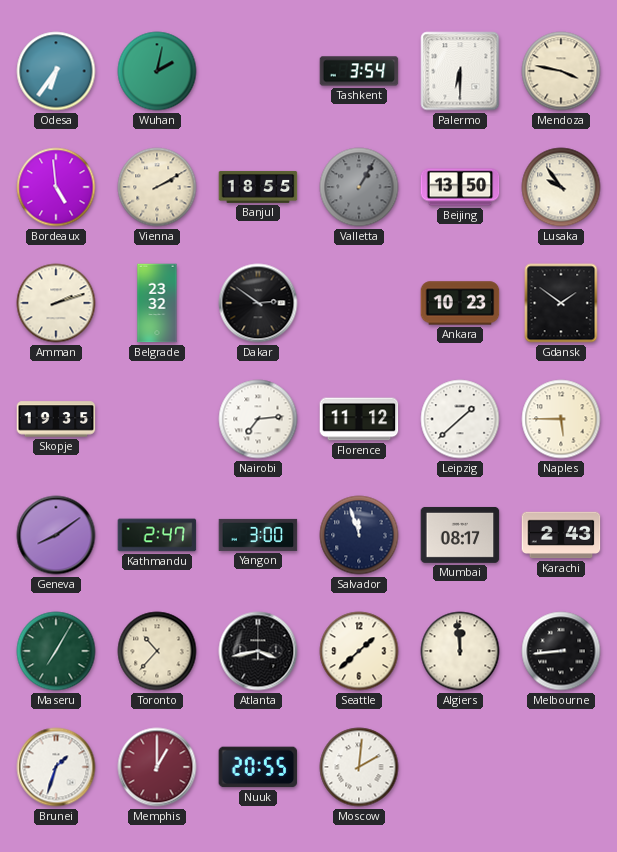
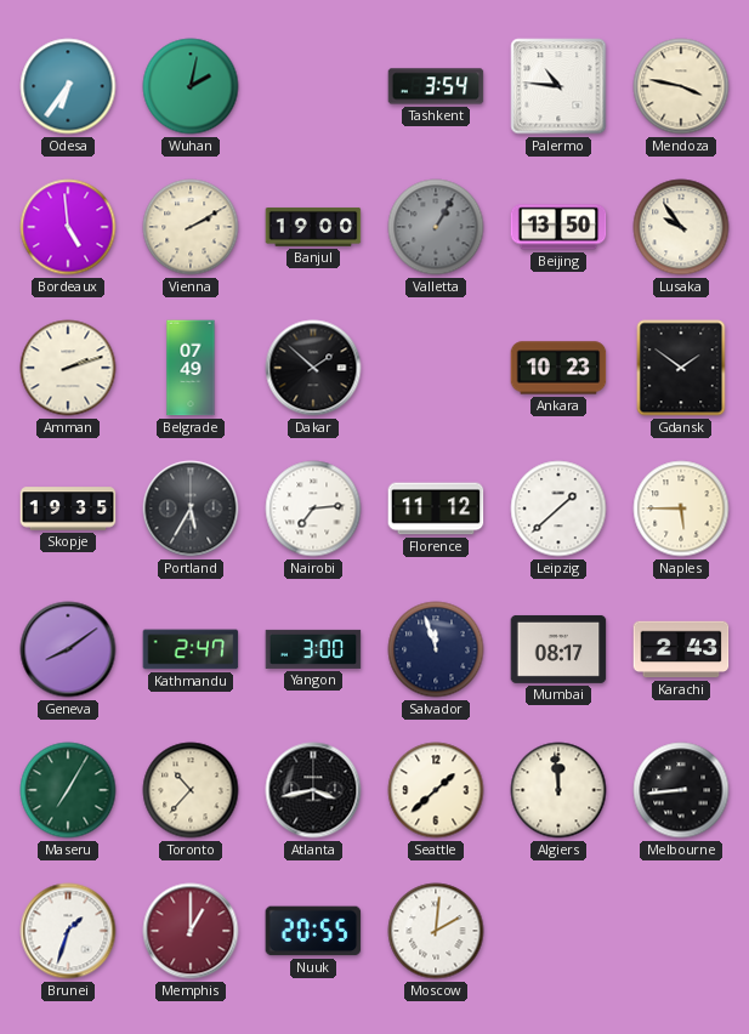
Palermo: 6:30 -> 10:46
Banjul: 18:55 -> 19:00
Belgrade: 23:32 -> 07:49
Dakar: 2:51 -> 1:52
Portland: none -> 5:35
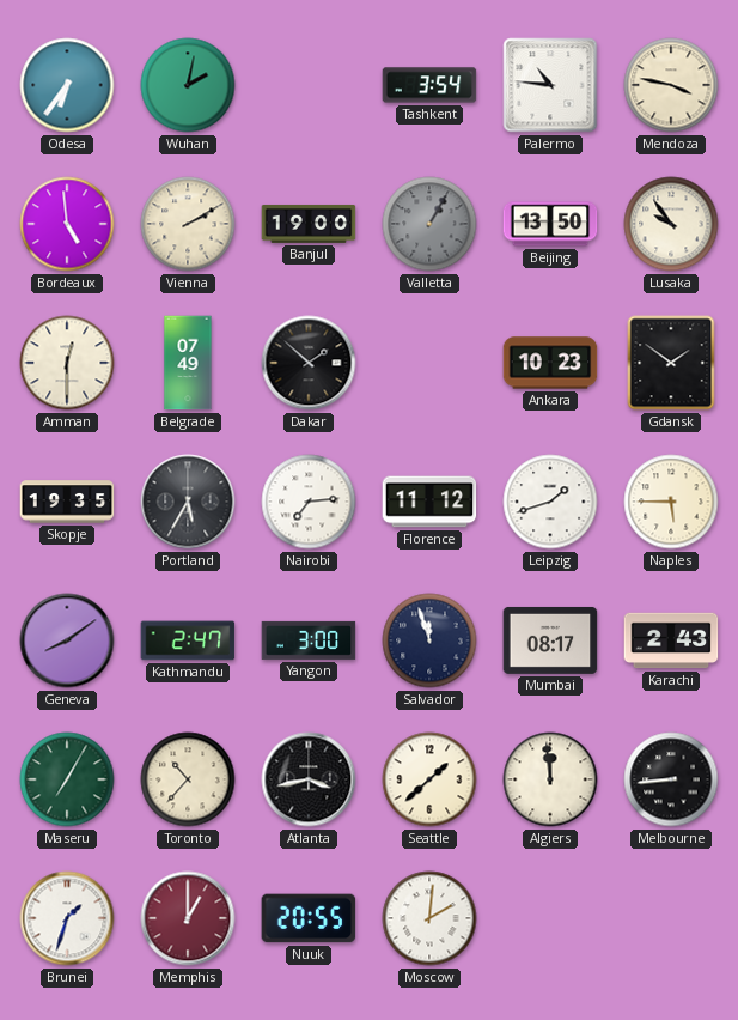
Amman: 2:12 -> 12:30
Leipzig: 1:38 -> 1:42
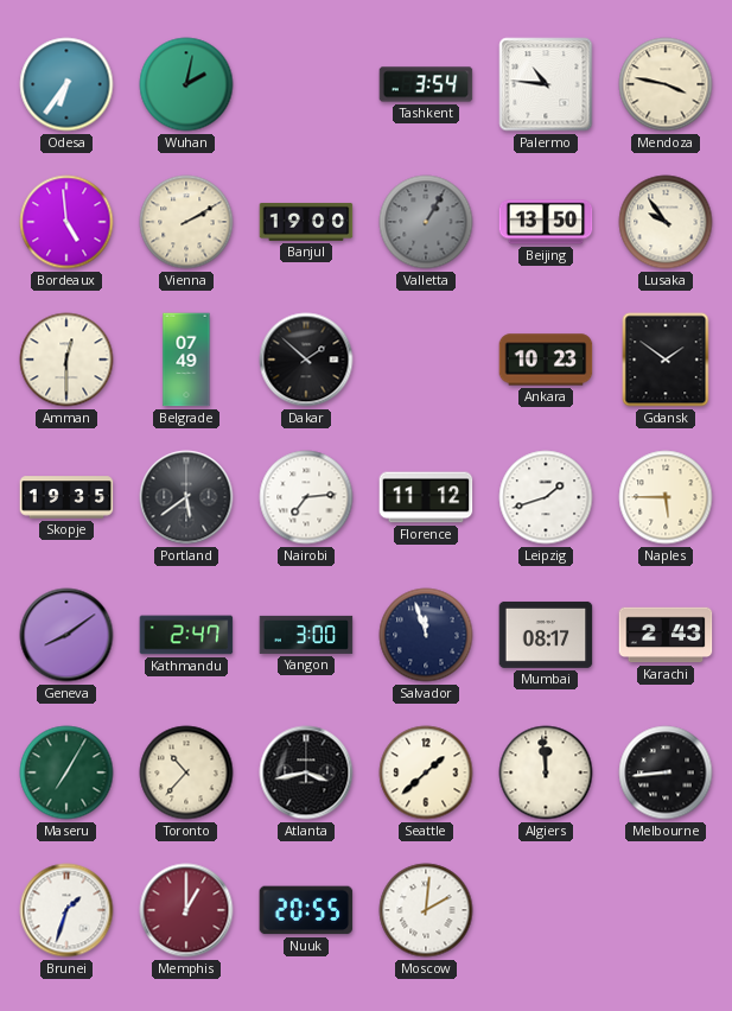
Portland: 5:35 -> 5:39
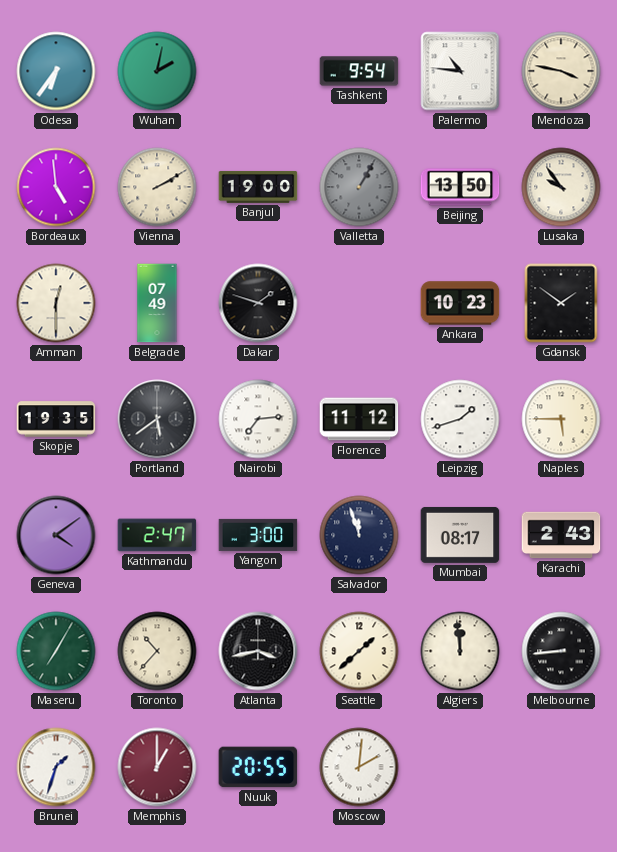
Tashkent: 3:54 -> 9:54
Dakar: 1:52 -> 1:48
Geneva: 8:09 -> 4:09
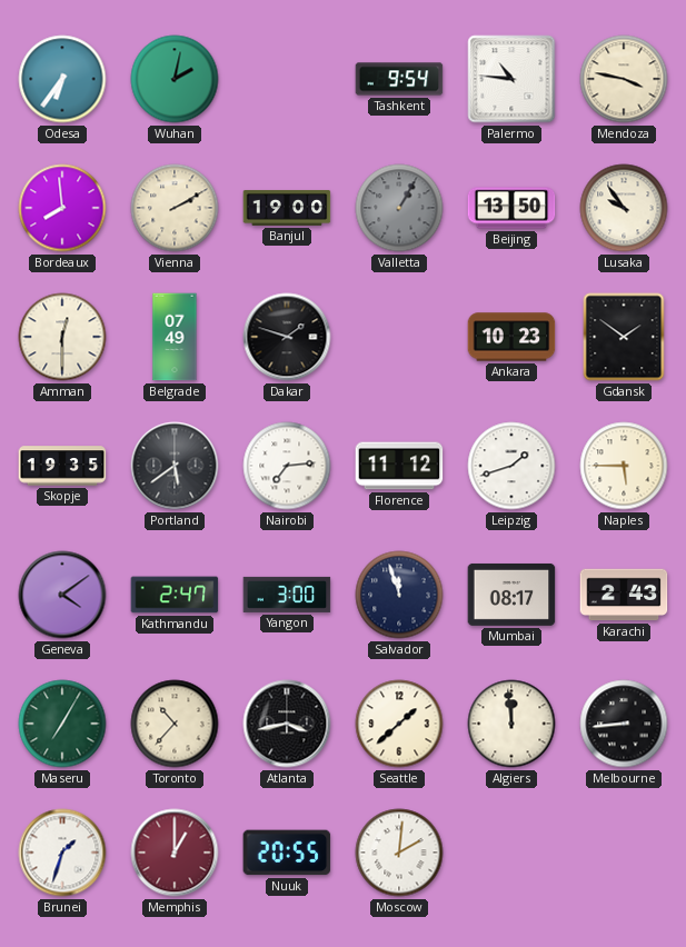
Bordeaux: 4:59 -> 7:59
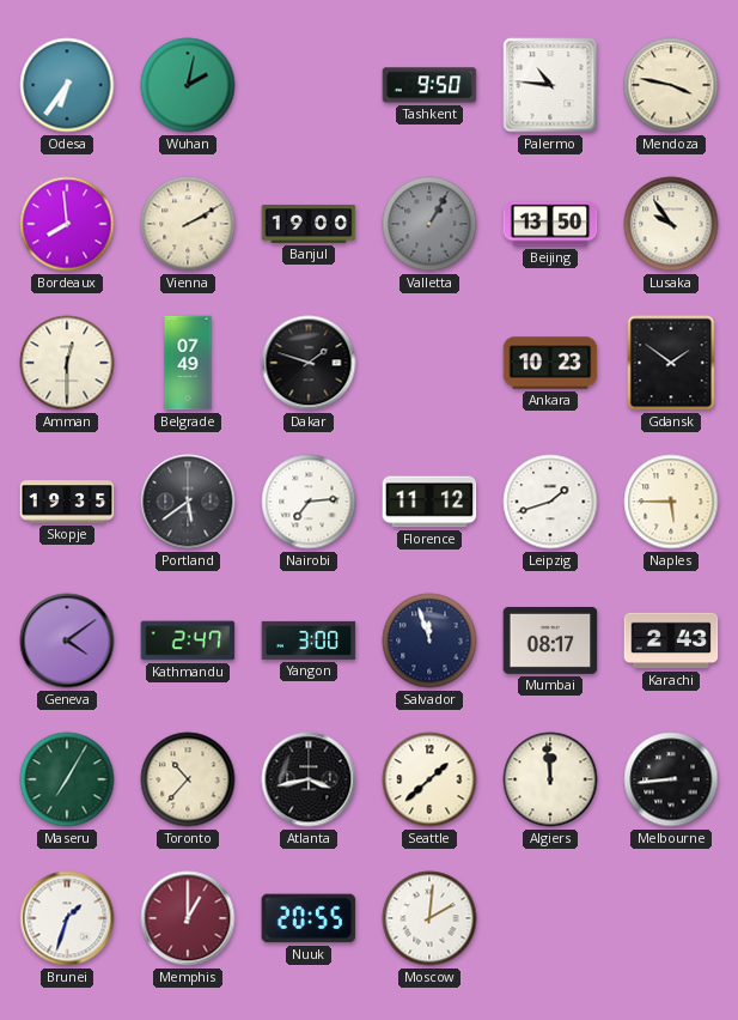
Tashkent: 9:54 -> 9:50
